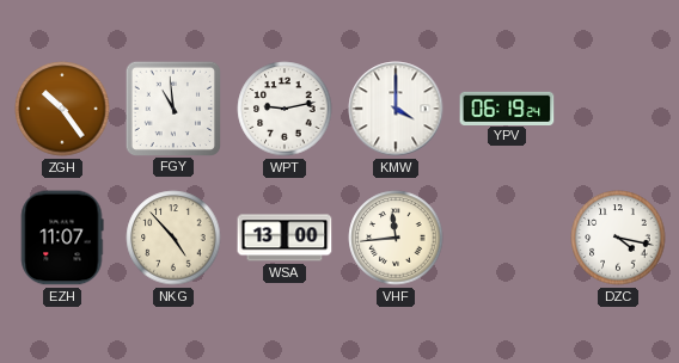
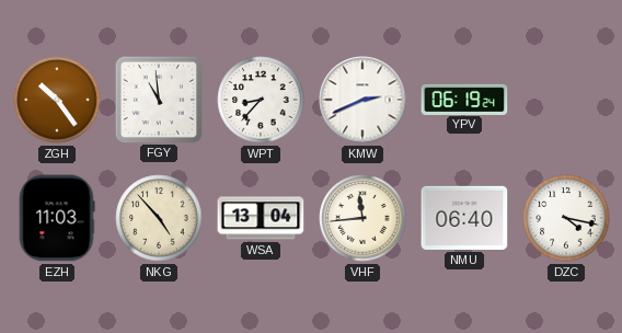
WPT: 9:13 -> 8:37
KMW: 4:00 -> 2:41
EZH: 11:07 -> 11:03
WSA: 13:00 -> 13:04
NMU: none -> 06:40
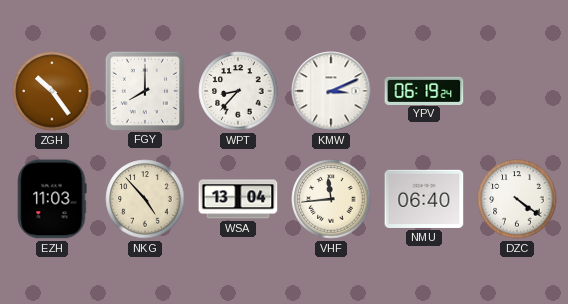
FGY: 10:59 -> 8:00
KMW: 2:41 -> 3:11
DZC: 4:17 -> 4:21
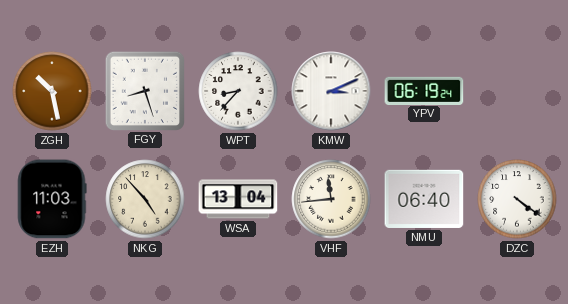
ZGH: 10:24 -> 10:28
FGY: 8:00 -> 8:27
